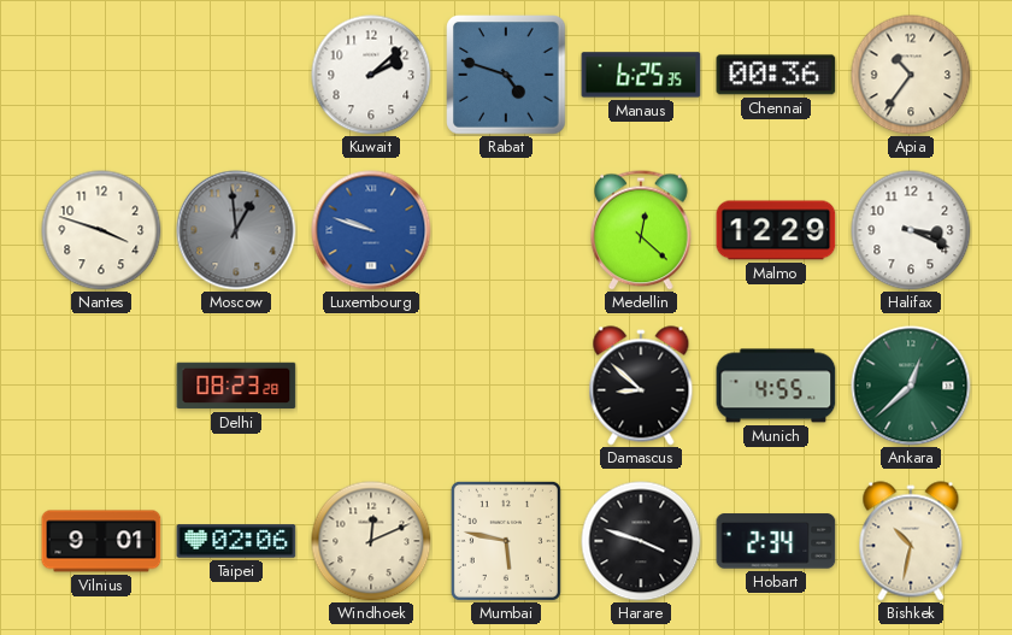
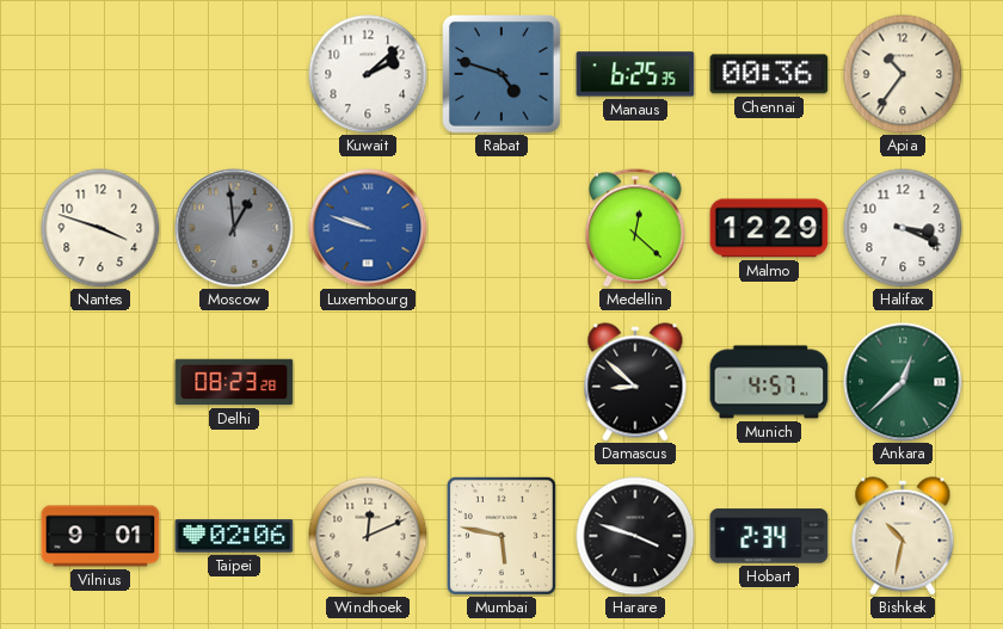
Munich: 4:55 -> 4:57
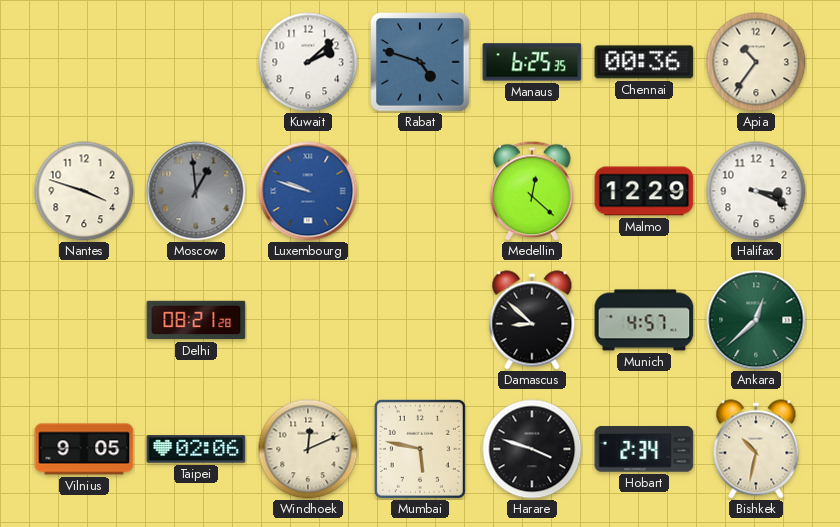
Delhi: 08:23 -> 08:21
Vilnius: 9:01 -> 9:05
